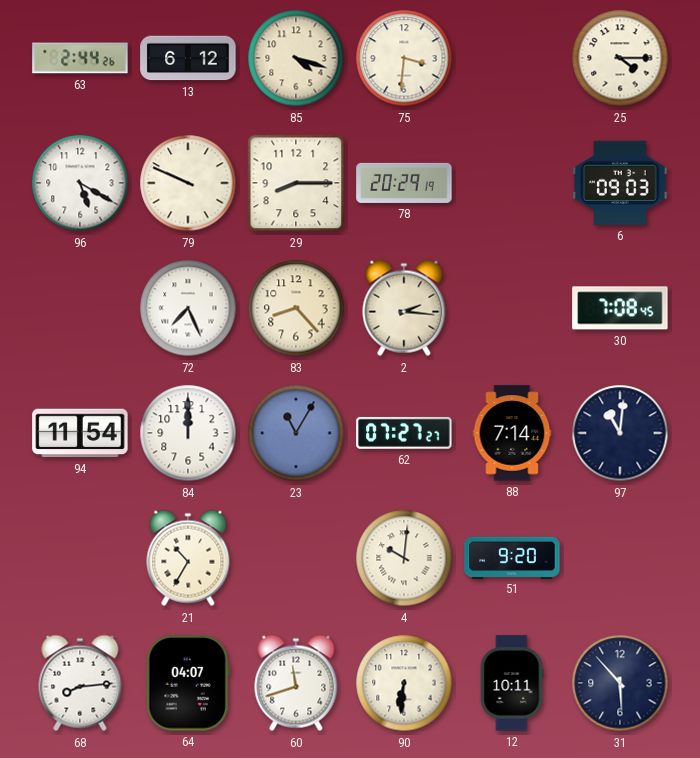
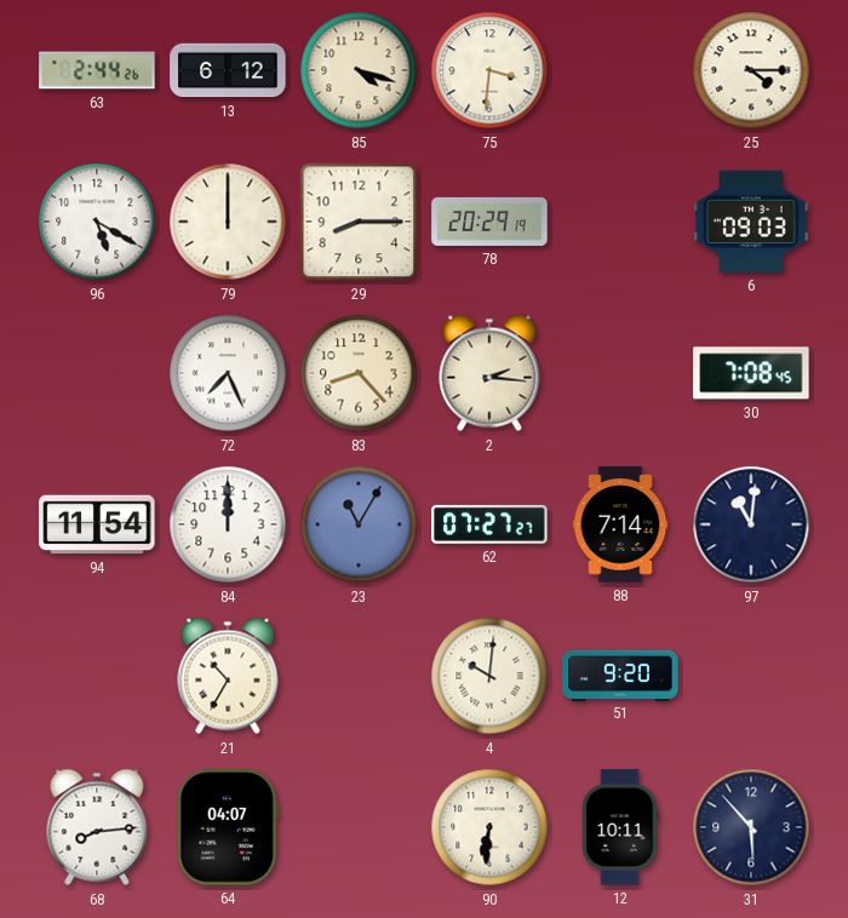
79: 9:49 -> 12:00
60: 11:42 -> none
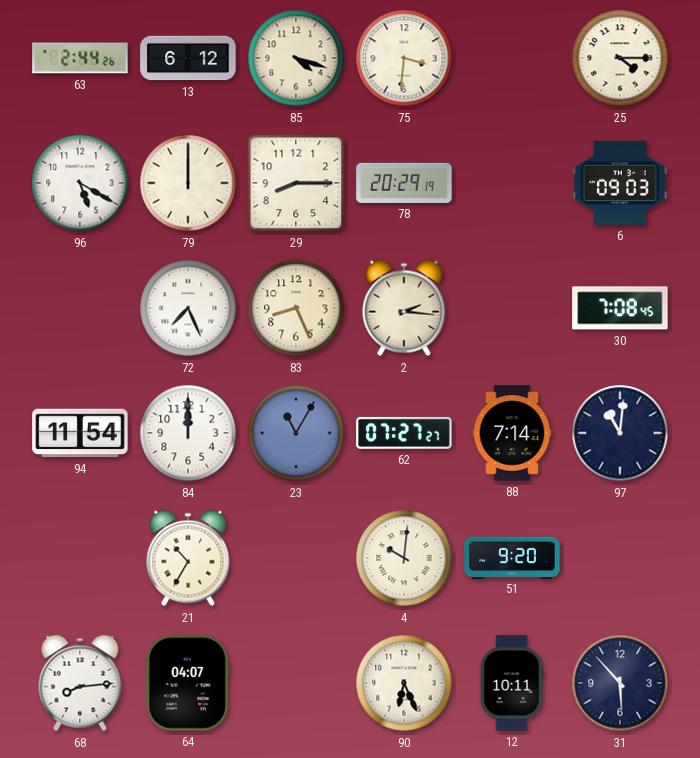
83: 8:23 -> 8:26
90: 6:31 -> 6:26
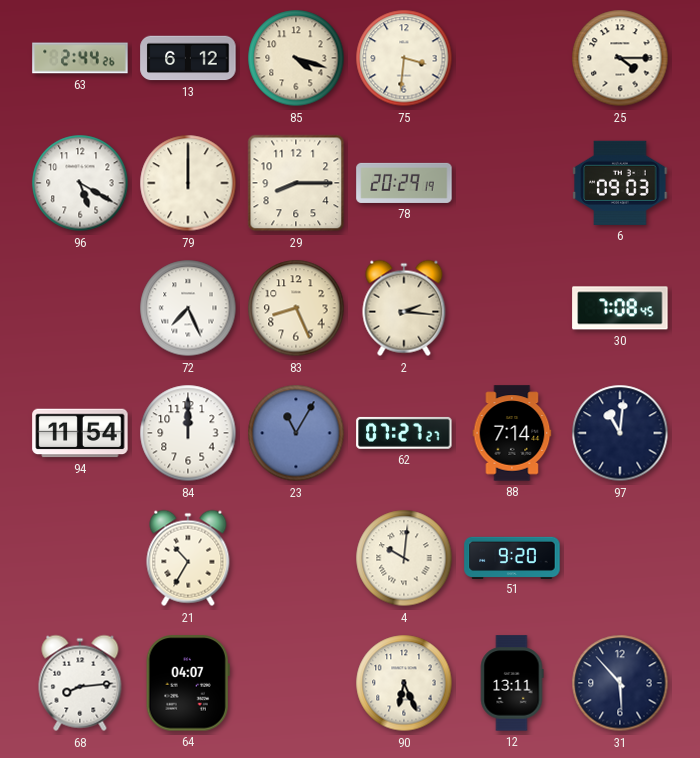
12: 10:11 -> 13:11
